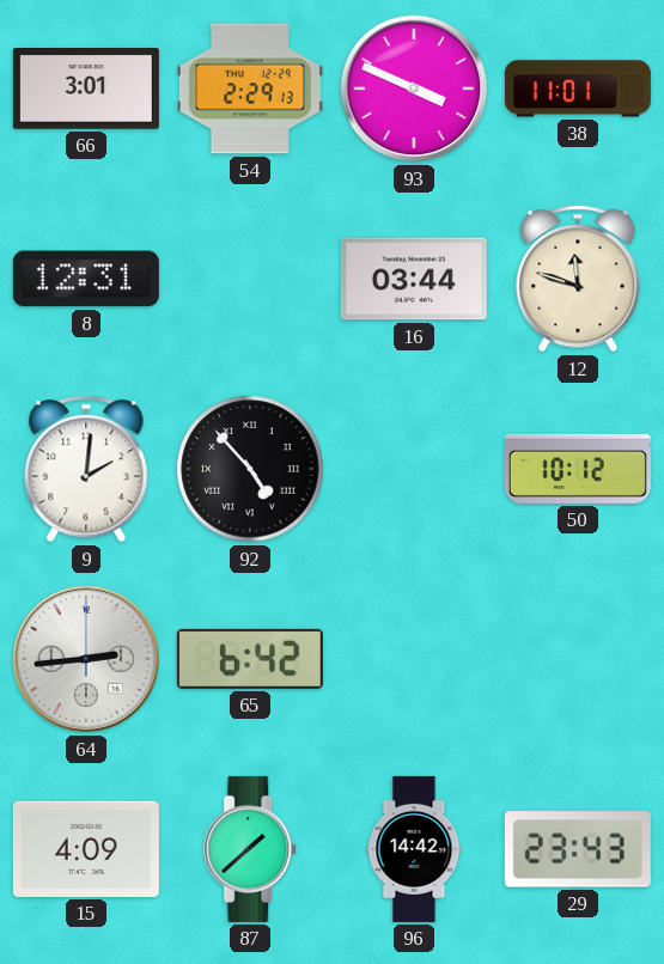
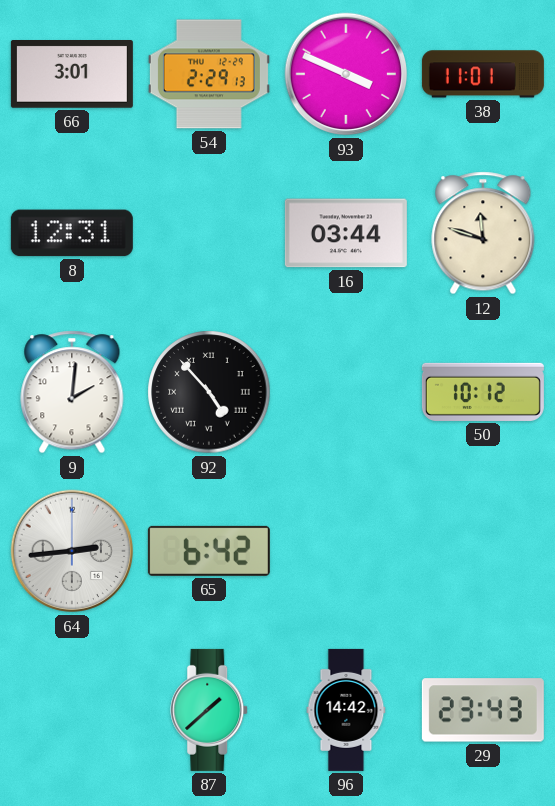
15: 4:09 -> none
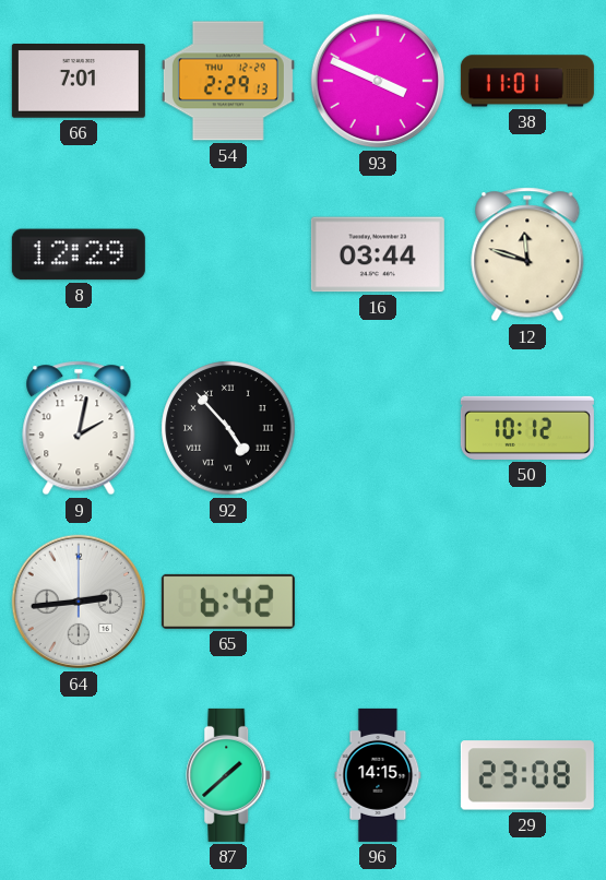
66: 3:01 -> 7:01
8: 12:31 -> 12:29
9: 2:01 -> 2:02
96: 14:42 -> 14:15
29: 23:43 -> 23:08
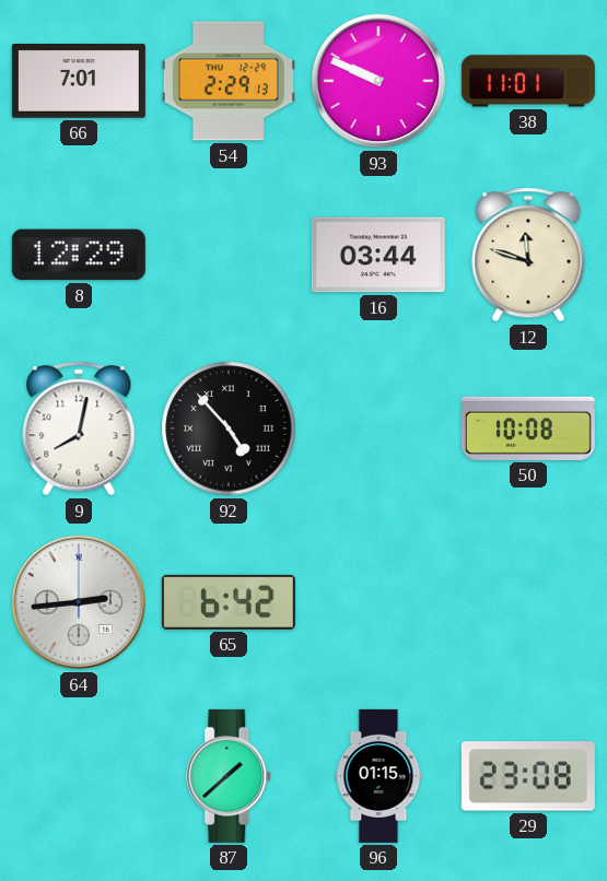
93: 3:49 -> 9:49
9: 2:02 -> 8:02
50: 10:12 -> 10:08
96: 14:15 -> 01:15
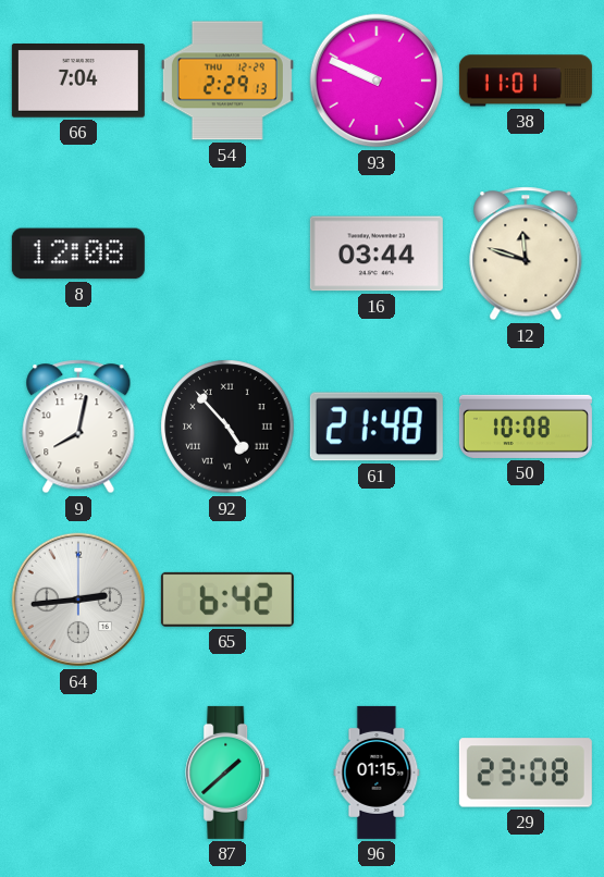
66: 7:01 -> 7:04
8: 12:29 -> 12:08
61: none -> 21:48
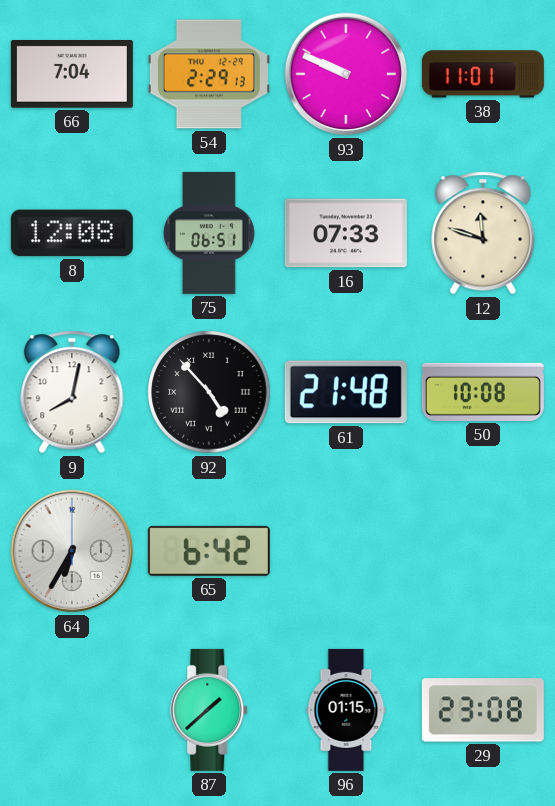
75: none -> 06:51
16: 03:44 -> 07:33
64: 2:44 -> 6:35
